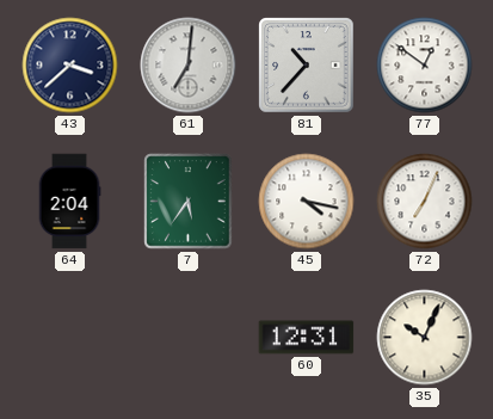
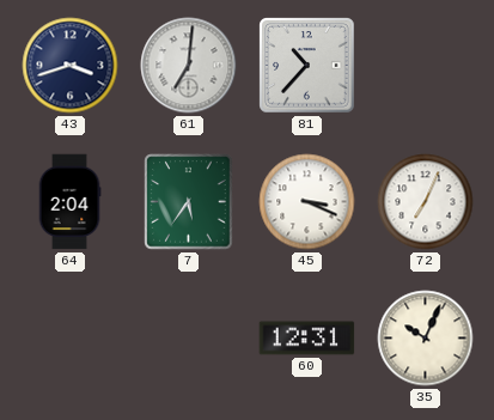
43: 3:38 -> 3:42
77: 12:51 -> none
45: 4:17 -> 3:19
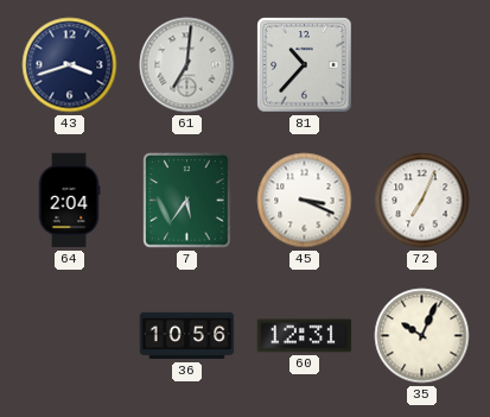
36: none -> 10:56
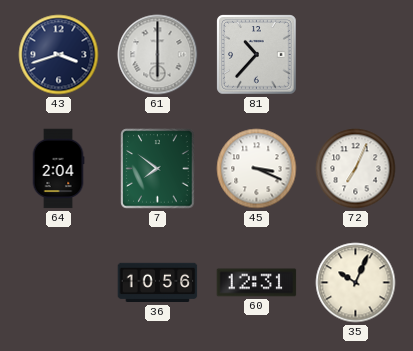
61: 7:01 -> 6:00
7: 5:36 -> 7:51
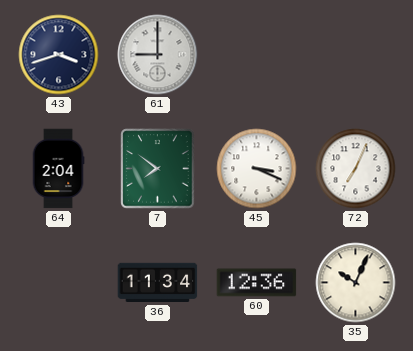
61: 6:00 -> 9:00
81: 10:37 -> none
36: 10:56 -> 11:34
60: 12:31 -> 12:36
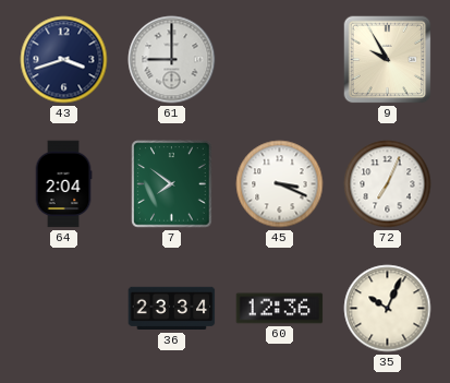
9: none -> 9:55
36: 11:34 -> 23:34
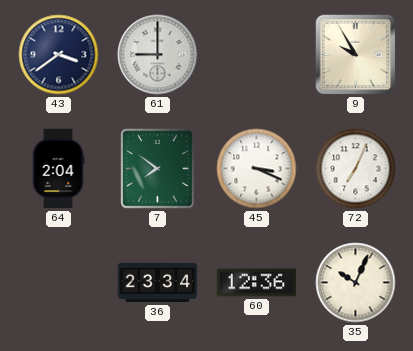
43: 3:42 -> 3:39
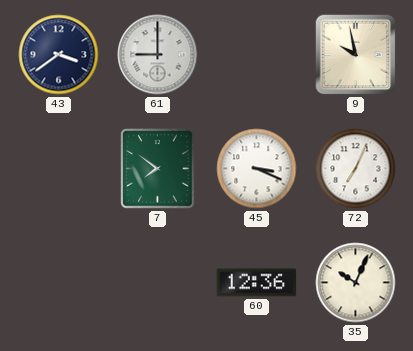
9: 9:55 -> 9:58
64: 2:04 -> none
36: 23:34 -> none
